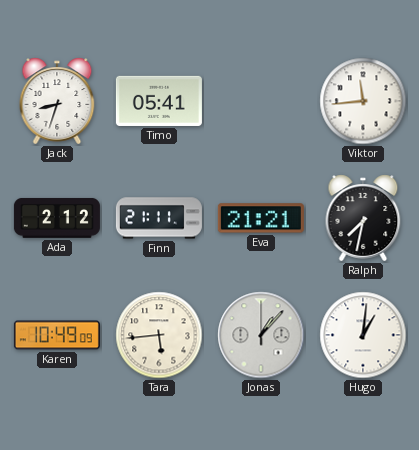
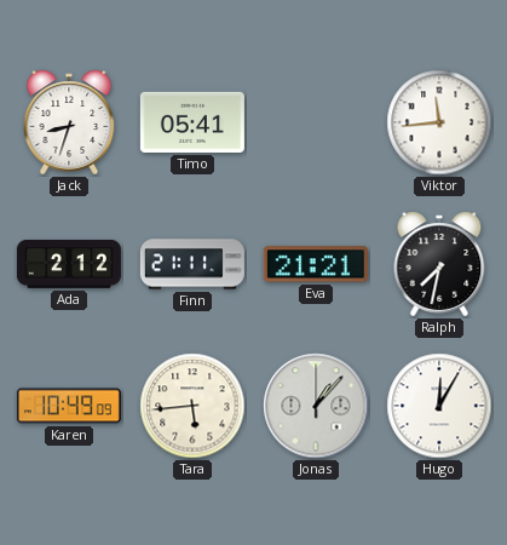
Hugo: 1:01 -> 12:05
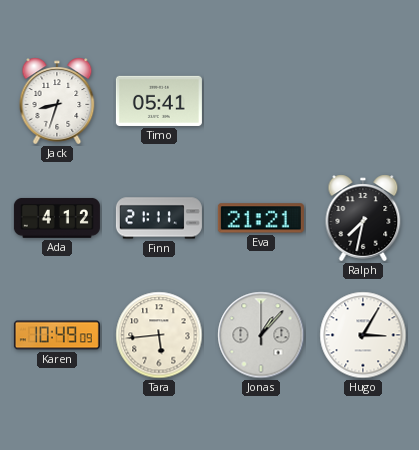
Viktor: 11:44 -> none
Ada: 2:12 -> 4:12
Hugo: 12:05 -> 3:05
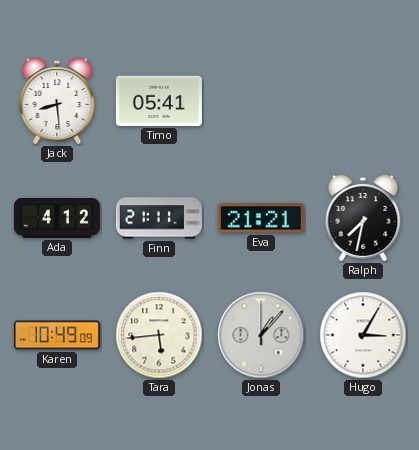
Jack: 8:33 -> 8:29
